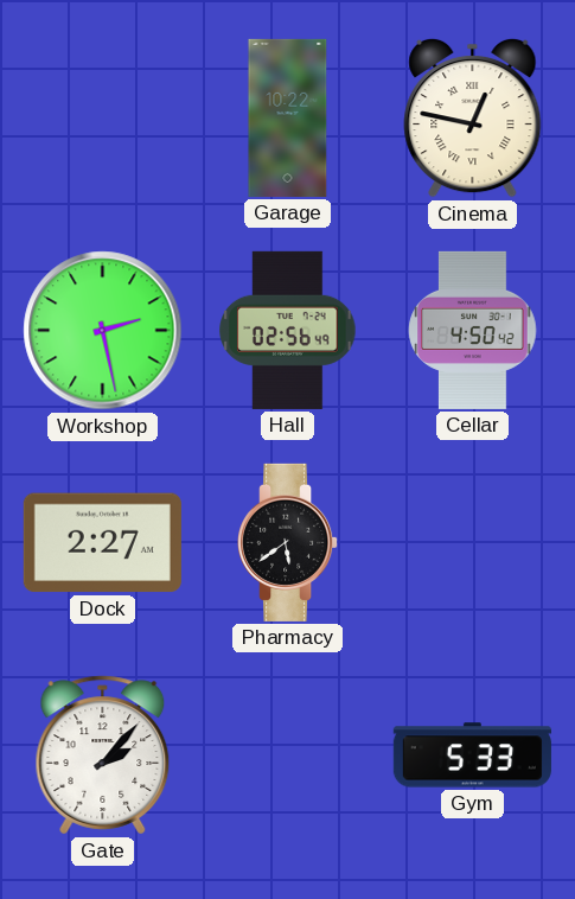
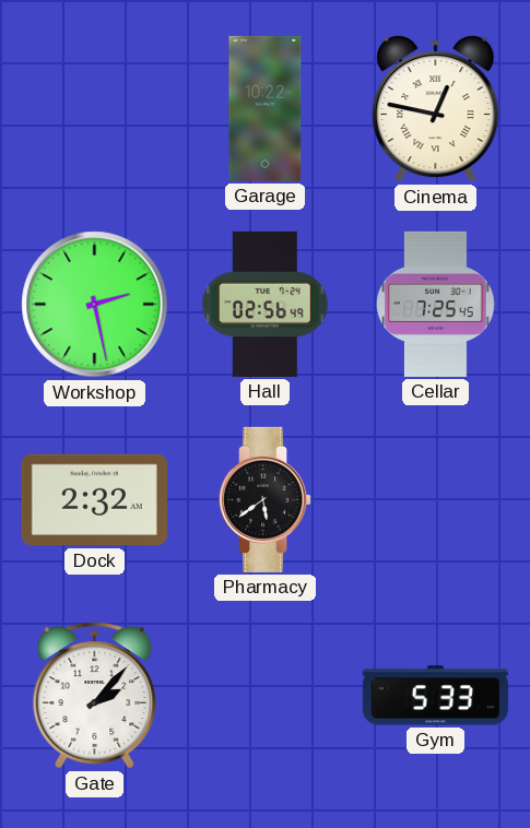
Cellar: 4:50 -> 7:25
Dock: 2:27 -> 2:32
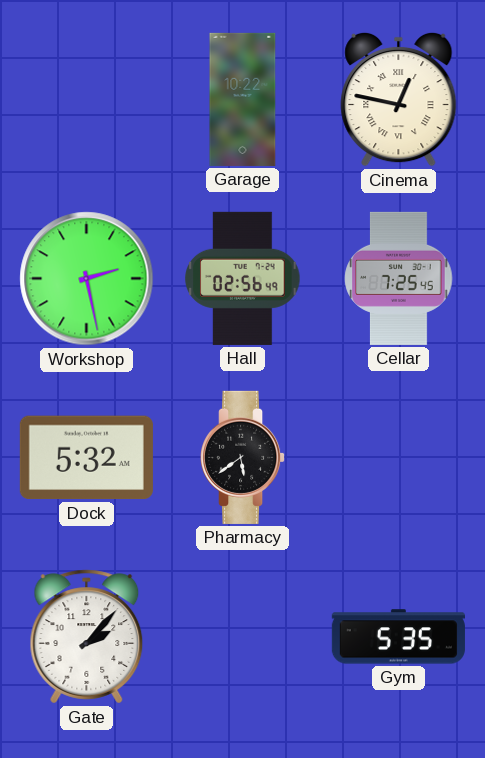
Dock: 2:32 -> 5:32
Gym: 5:33 -> 5:35
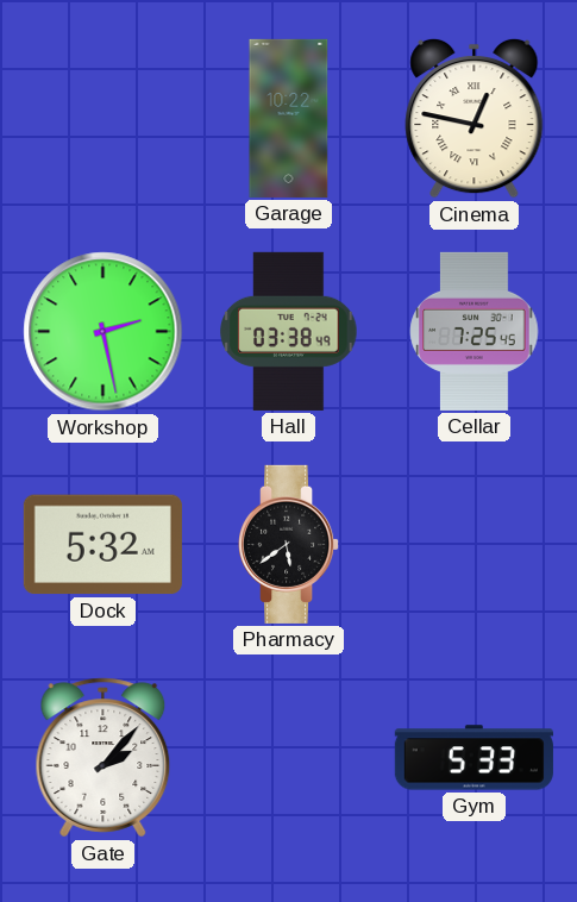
Hall: 02:56 -> 03:38
Gym: 5:35 -> 5:33
